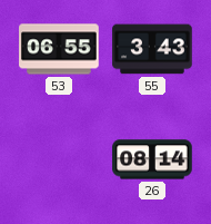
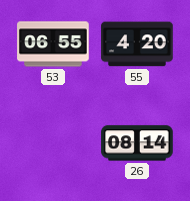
55: 3:43 -> 4:20
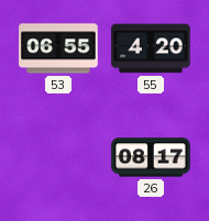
26: 08:14 -> 08:17
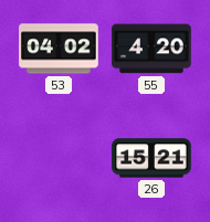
53: 06:55 -> 04:02
26: 08:17 -> 15:21
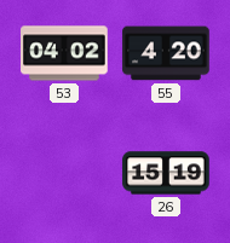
26: 15:21 -> 15:19
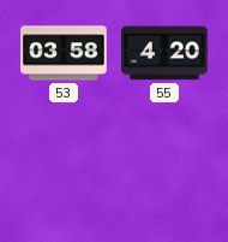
53: 04:02 -> 03:58
26: 15:19 -> none
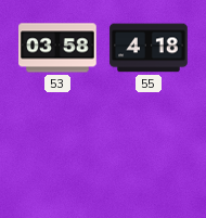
55: 4:20 -> 4:18
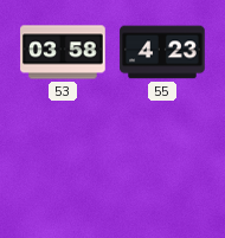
55: 4:18 -> 4:23
